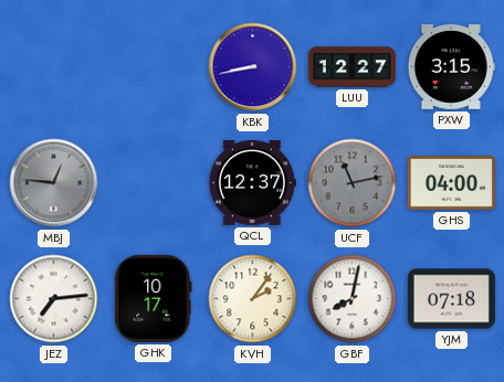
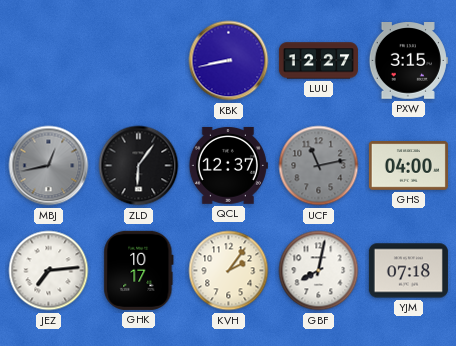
MBJ: 12:46 -> 12:43
ZLD: none -> 6:06
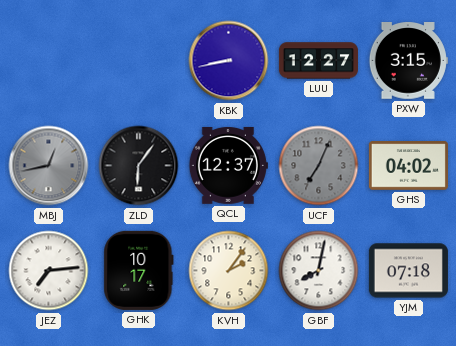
UCF: 11:13 -> 7:04
GHS: 04:00 -> 04:02
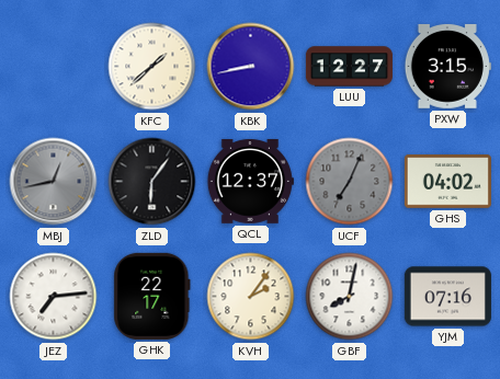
KFC: none -> 1:38
GHK: 10:17 -> 22:17
YJM: 07:18 -> 07:16
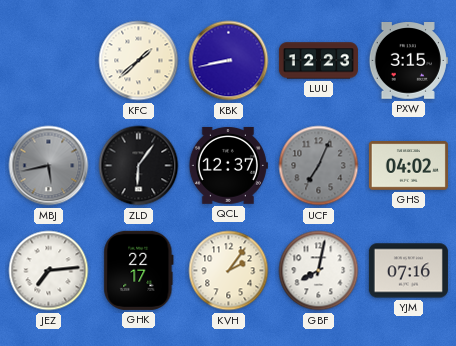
LUU: 12:27 -> 12:23
MBJ: 12:43 -> 5:43
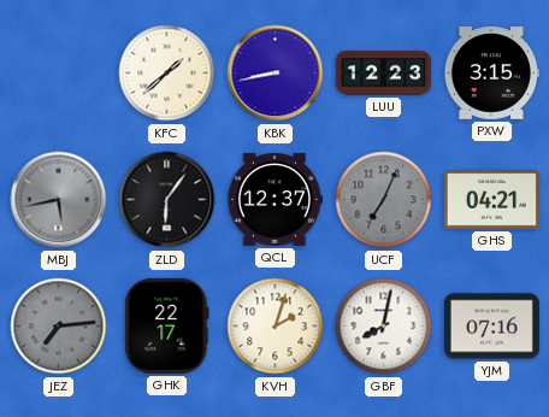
GHS: 04:02 -> 04:21
JEZ dial: white -> grey
KVH: 2:06 -> 2:03
